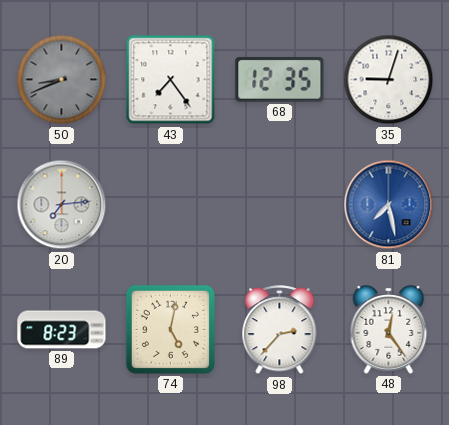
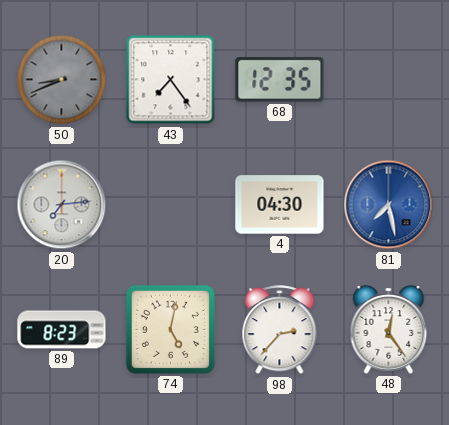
35: 9:03 -> none
4: none -> 04:30
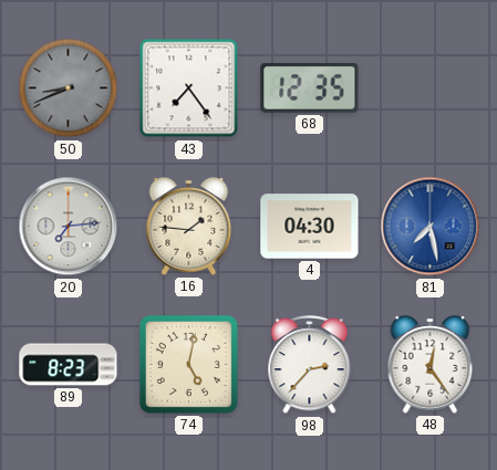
16: none -> 1:46
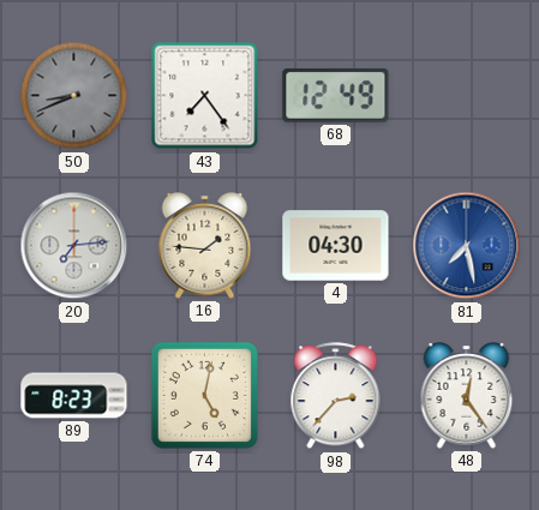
68: 12:35 -> 12:49
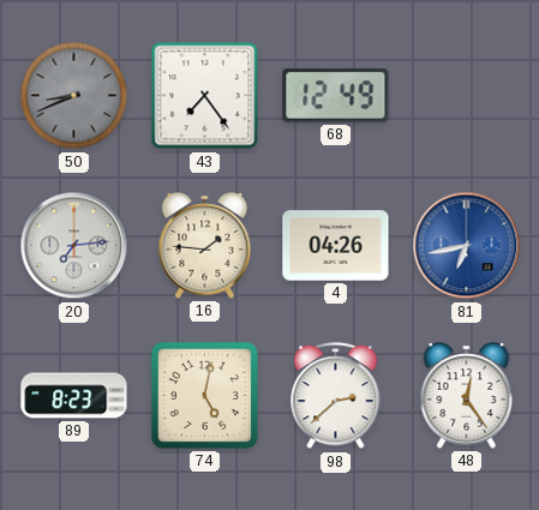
4: 04:30 -> 04:26
81: 7:28 -> 6:43
98: 2:37 -> 2:38
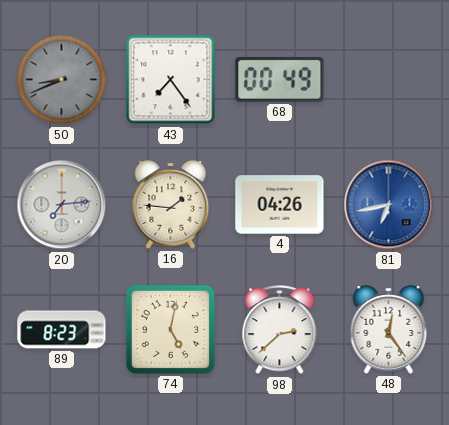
68: 12:49 -> 00:49
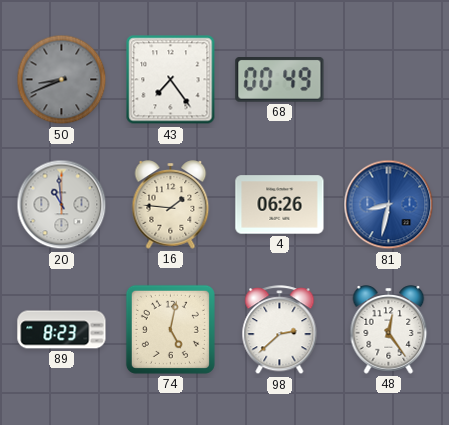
20: 7:14 -> 10:59
4: 04:26 -> 06:26
81: 6:43 -> 8:32
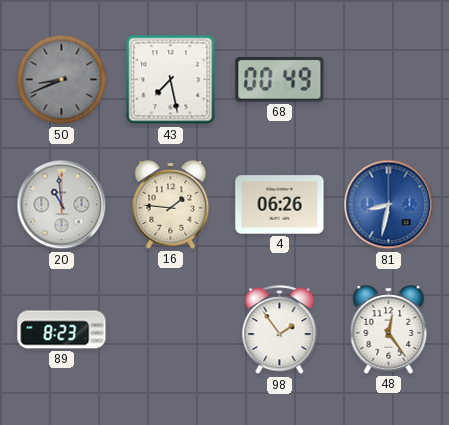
43: 7:24 -> 7:28
74: 5:02 -> none
98: 2:38 -> 1:54
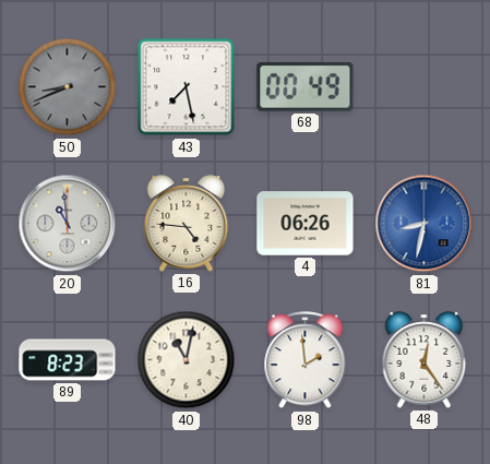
16: 1:46 -> 4:46
40: none -> 11:02
98: 1:54 -> 1:59
